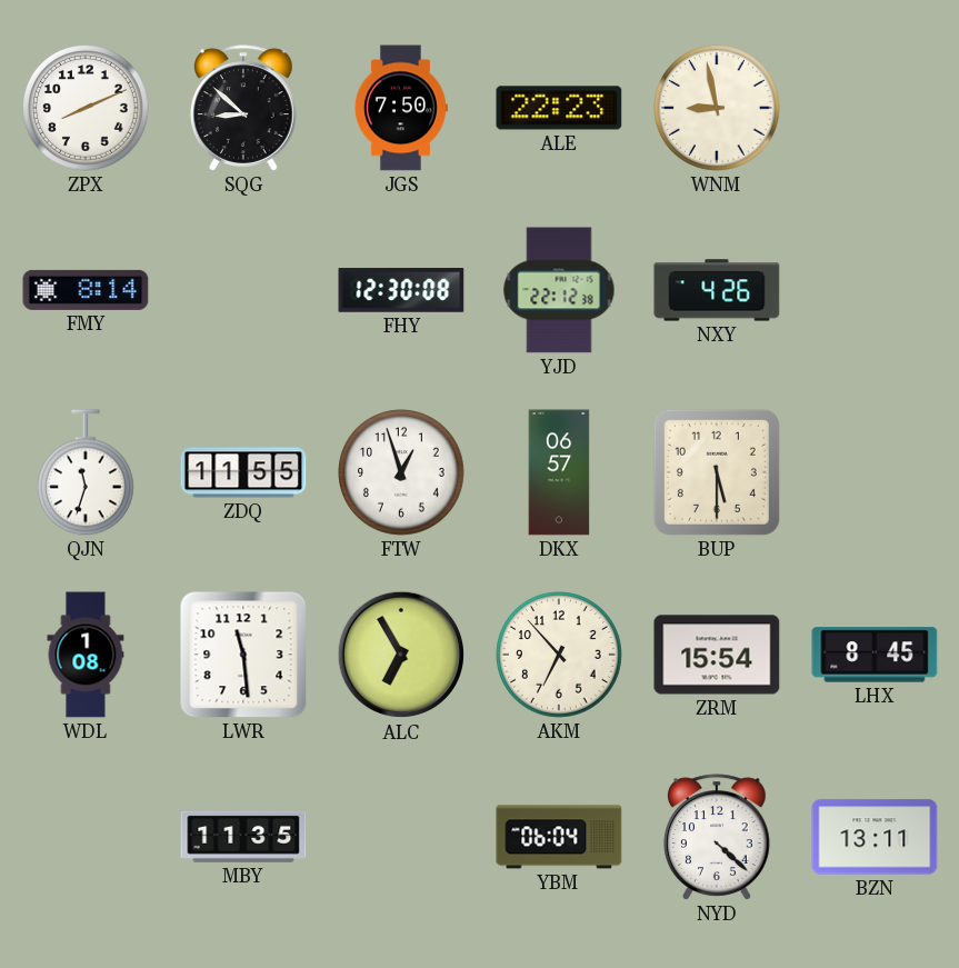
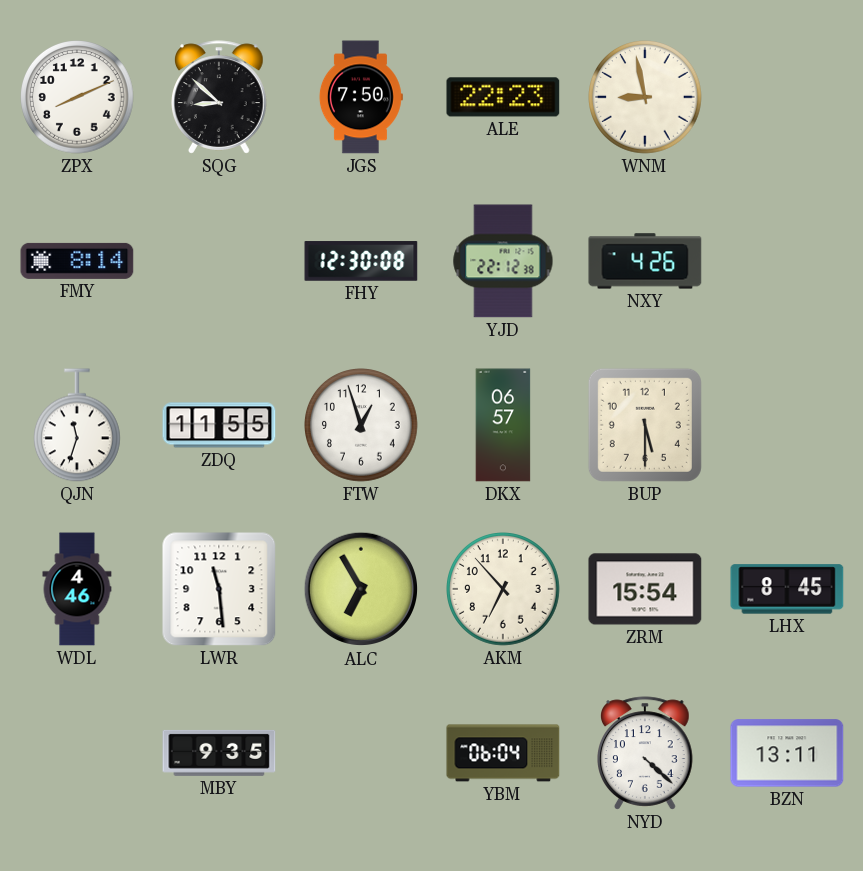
WDL: 1:08 -> 4:46
MBY: 11:35 -> 9:35
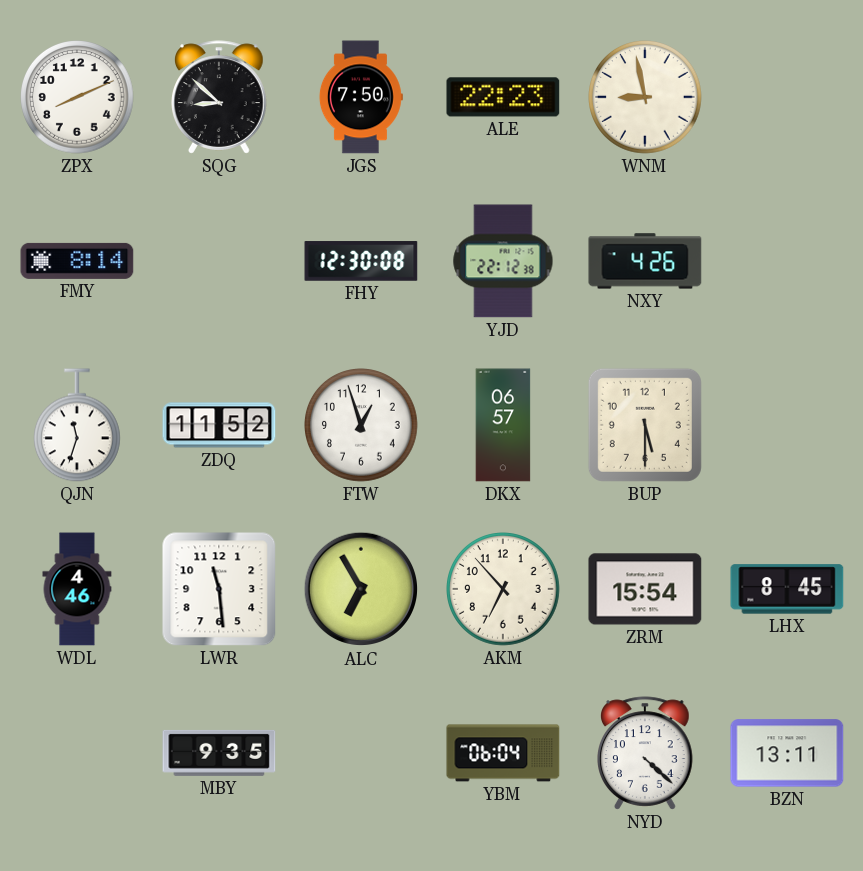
ZDQ: 11:55 -> 11:52
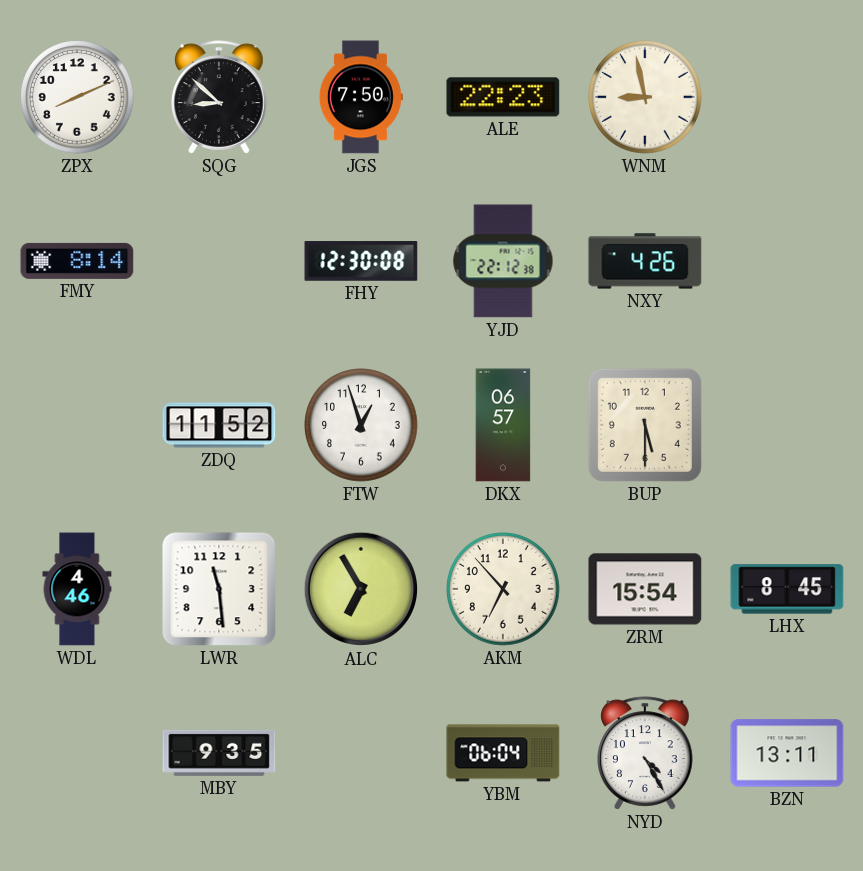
QJN: 11:33 -> none
NYD: 4:22 -> 4:25
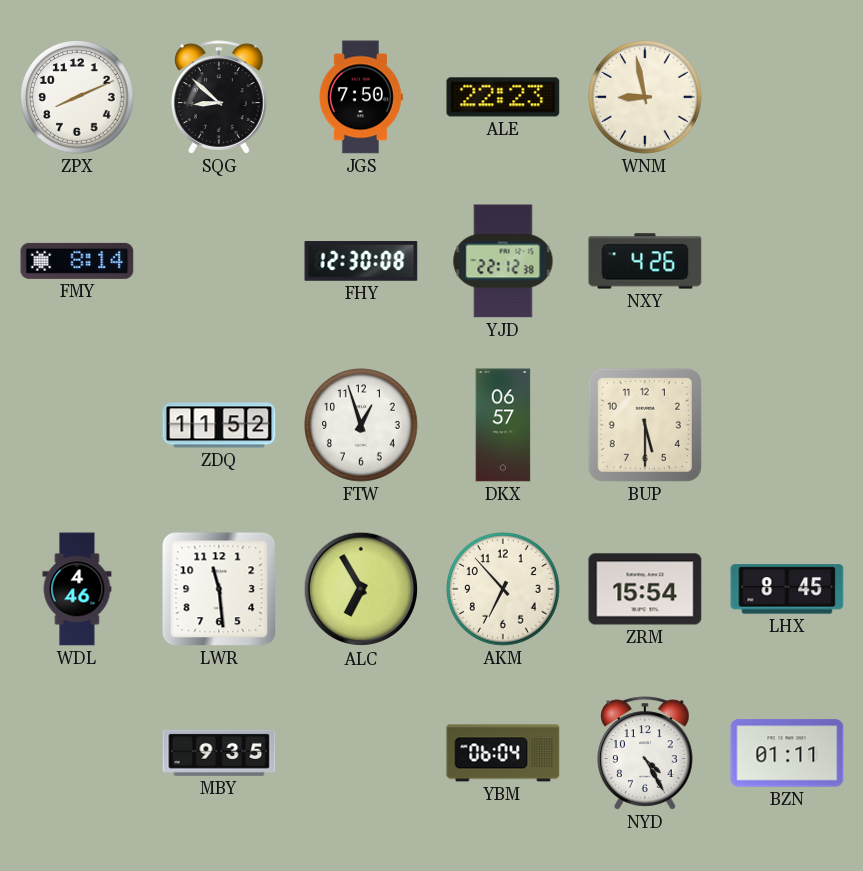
BZN: 13:11 -> 01:11
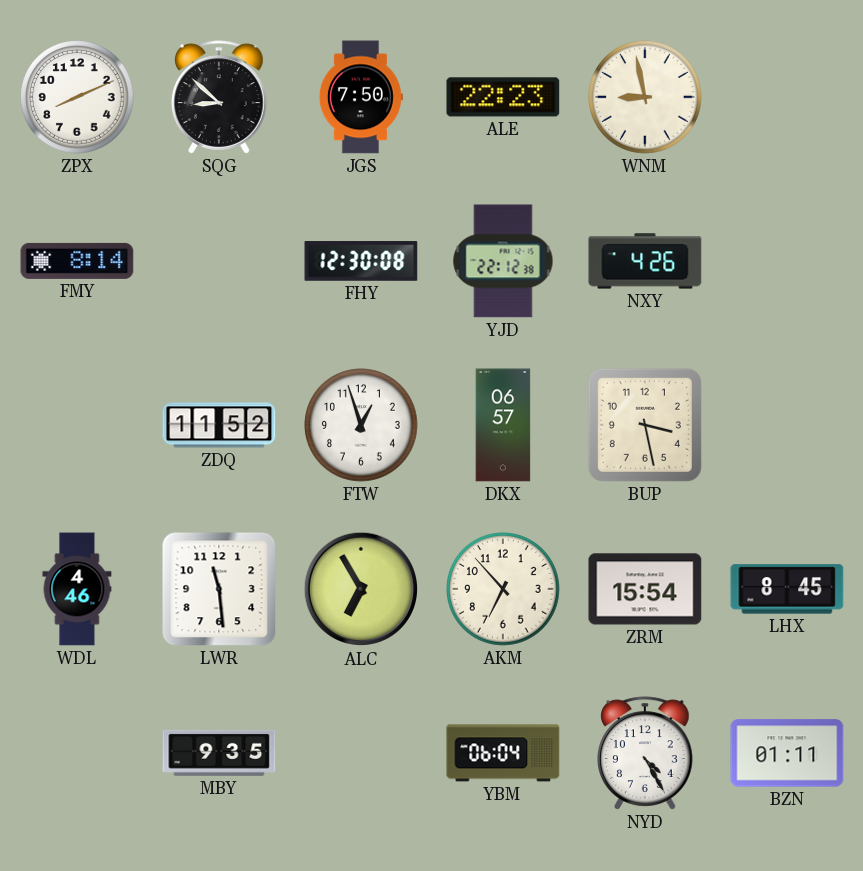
BUP: 5:30 -> 3:28
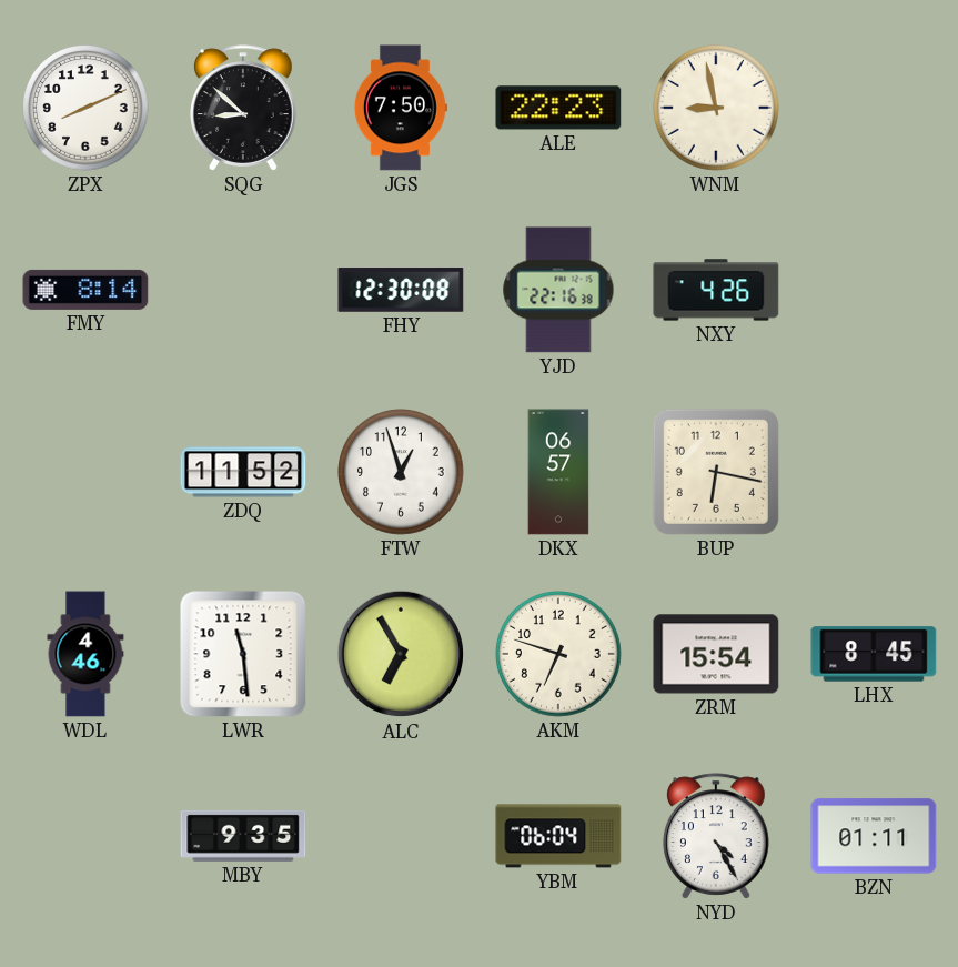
YJD: 22:12 -> 22:16
BUP: 3:28 -> 6:17
AKM: 6:53 -> 6:48
